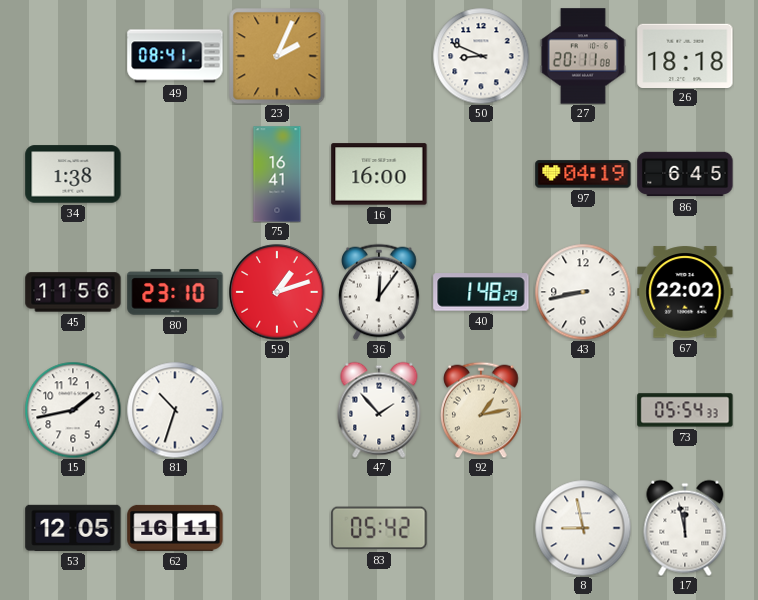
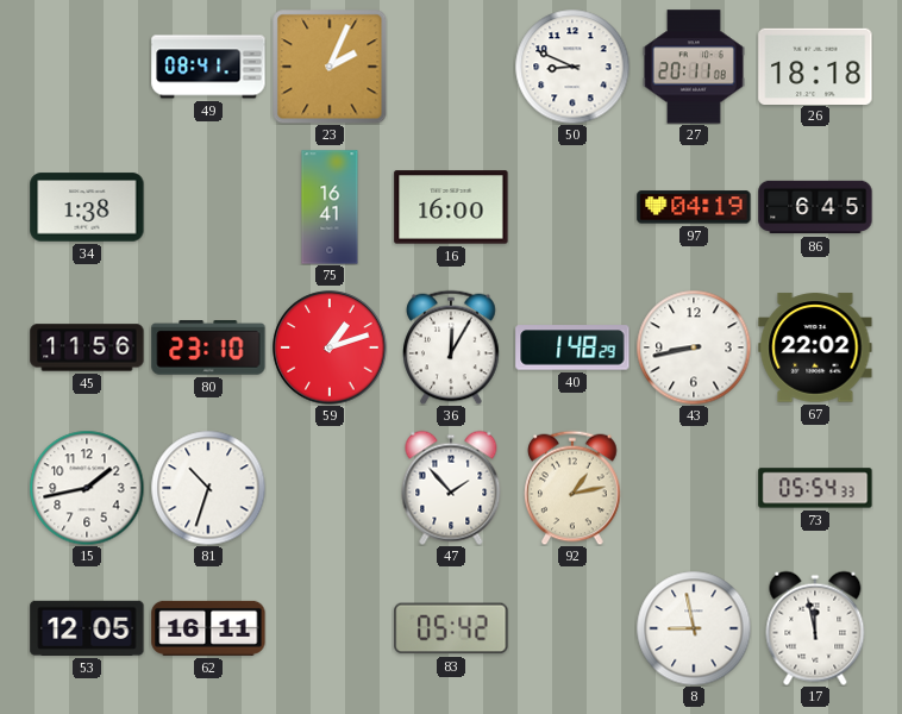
36: 12:06 -> 12:05
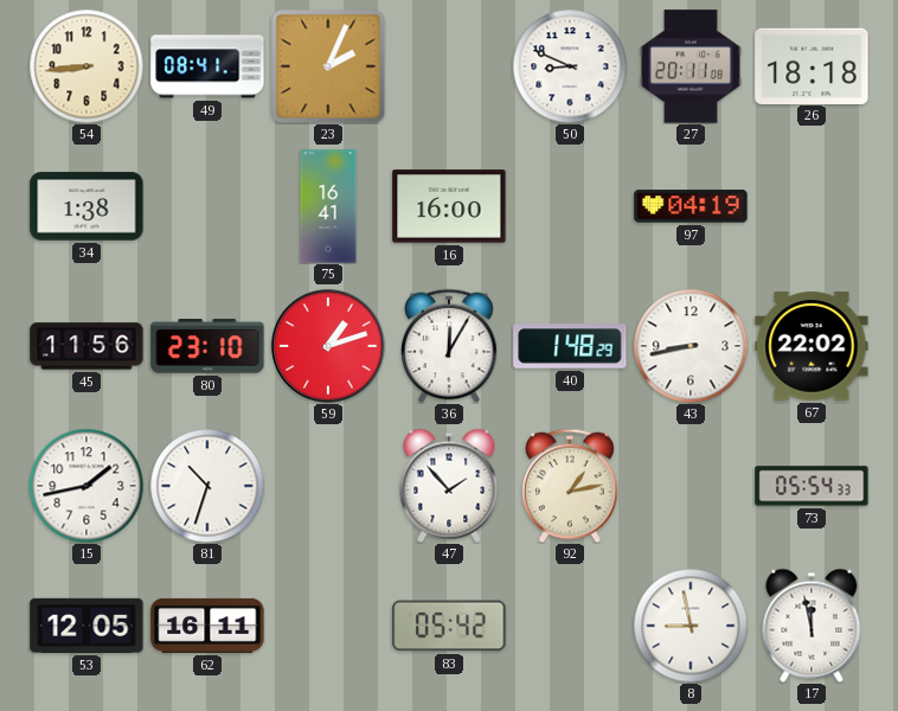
54: none -> 8:44
86: 6:45 -> none
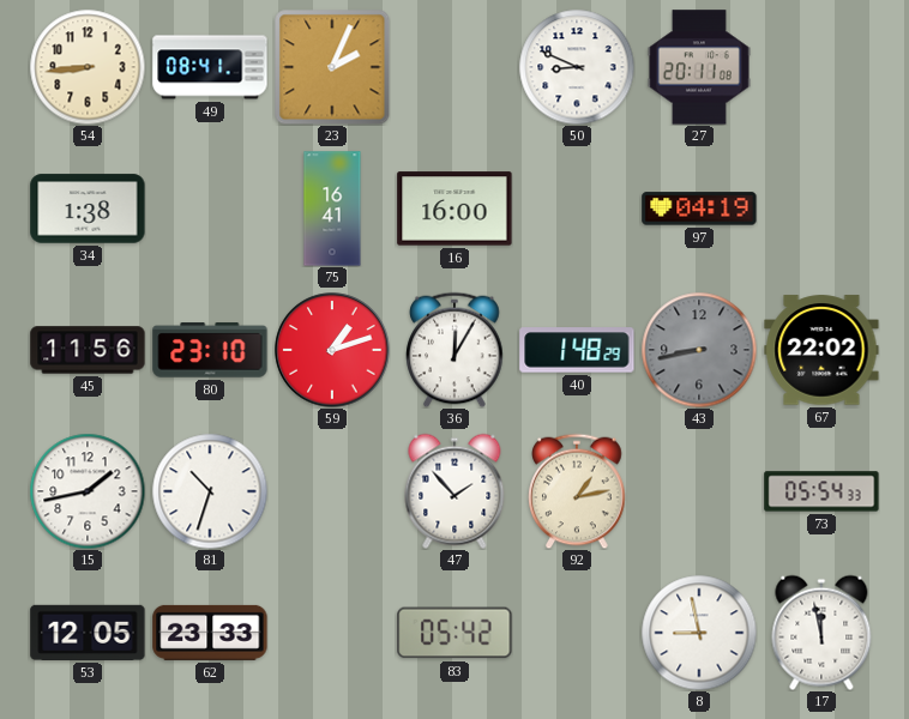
26: 18:18 -> none
43 dial: white -> grey
62: 16:11 -> 23:33
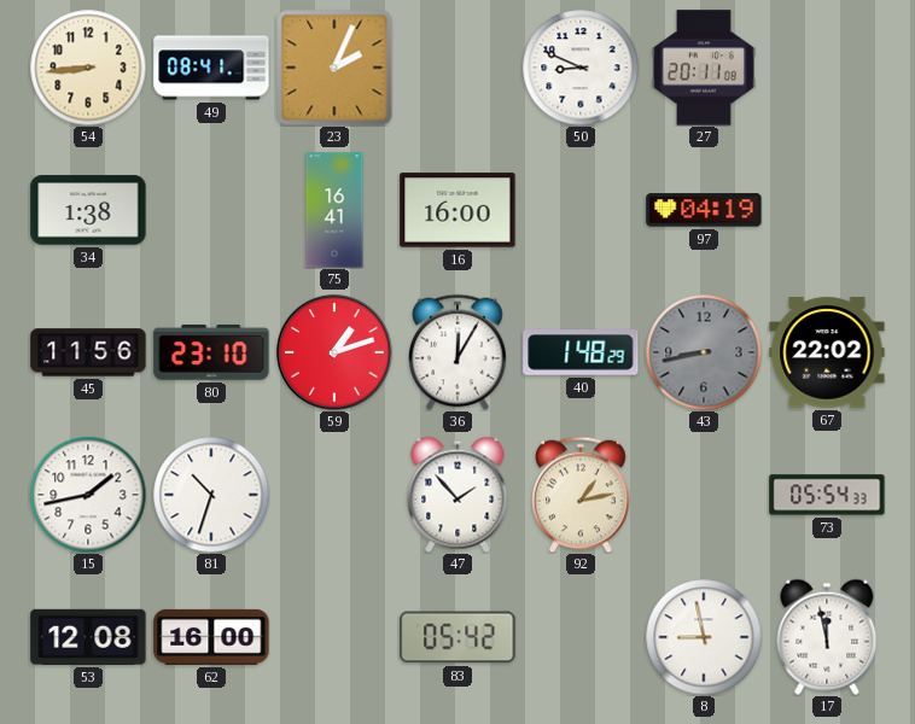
53: 12:05 -> 12:08
62: 23:33 -> 16:00
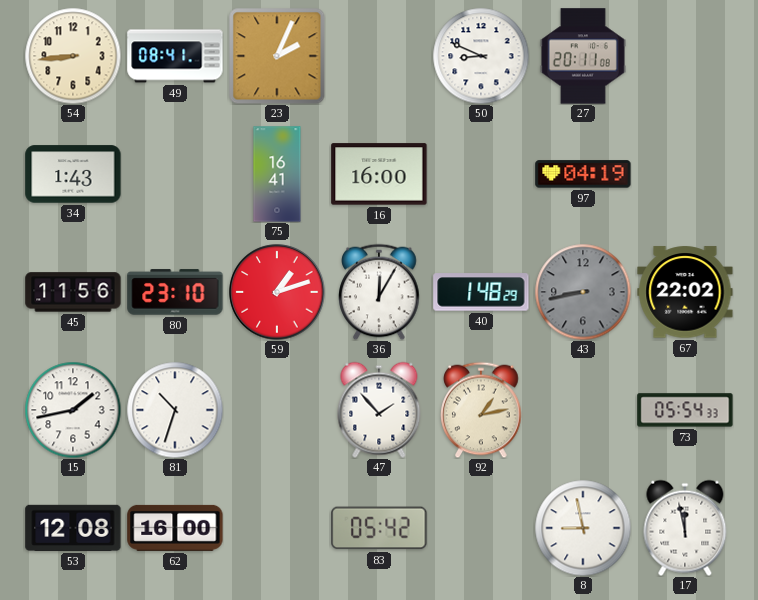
34: 1:38 -> 1:43
